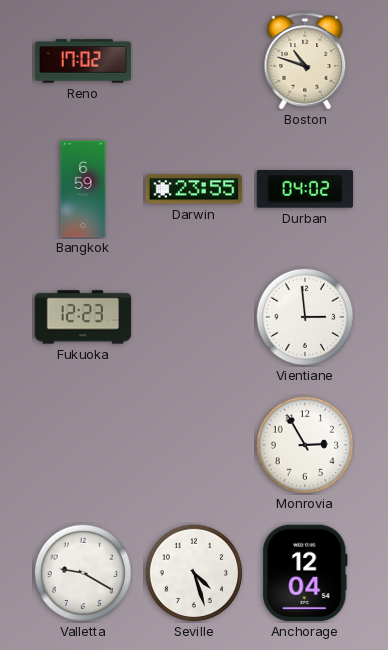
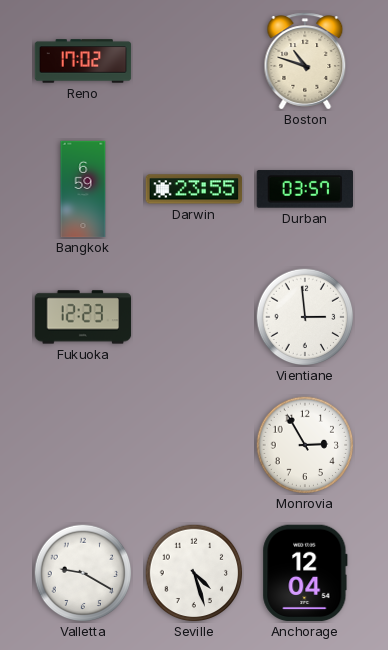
Durban: 04:02 -> 03:57
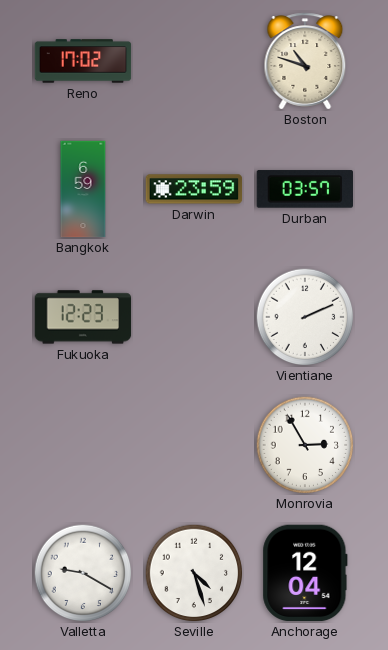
Darwin: 23:55 -> 23:59
Vientiane: 2:59 -> 2:11
